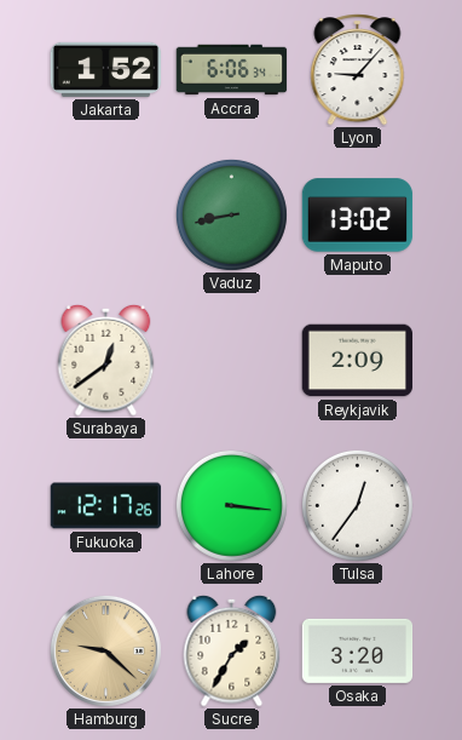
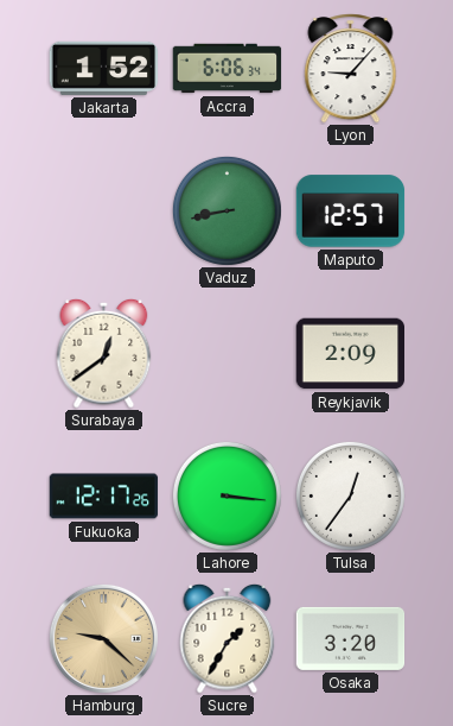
Maputo: 13:02 -> 12:57
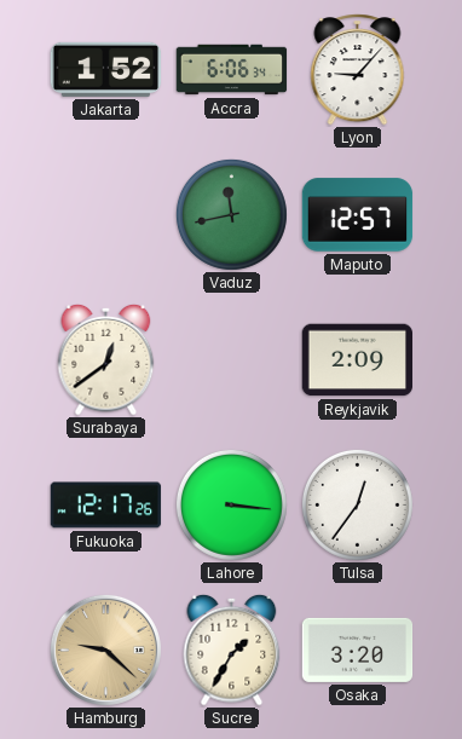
Vaduz: 8:43 -> 11:43
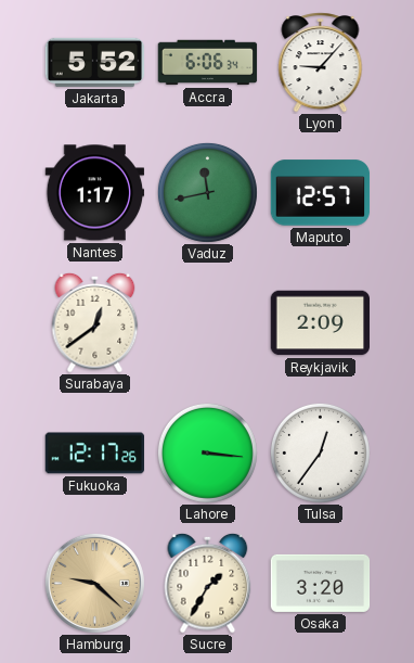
Jakarta: 1:52 -> 5:52
Nantes: none -> 1:17
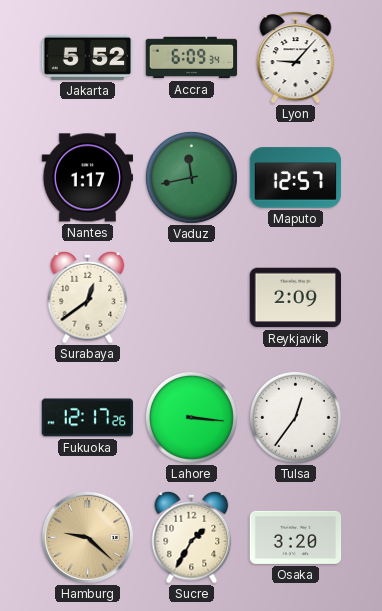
Accra: 6:06 -> 6:09
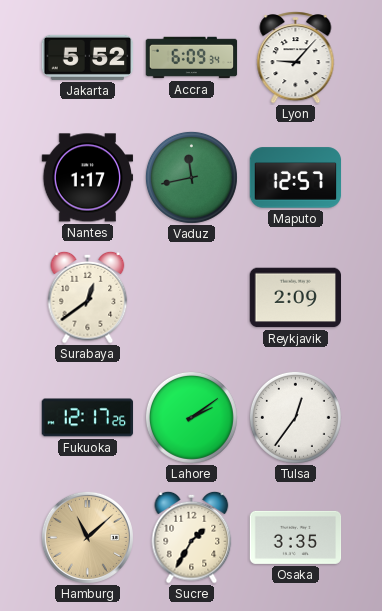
Lahore: 3:16 -> 2:09
Hamburg: 9:22 -> 11:08
Osaka: 3:20 -> 3:35
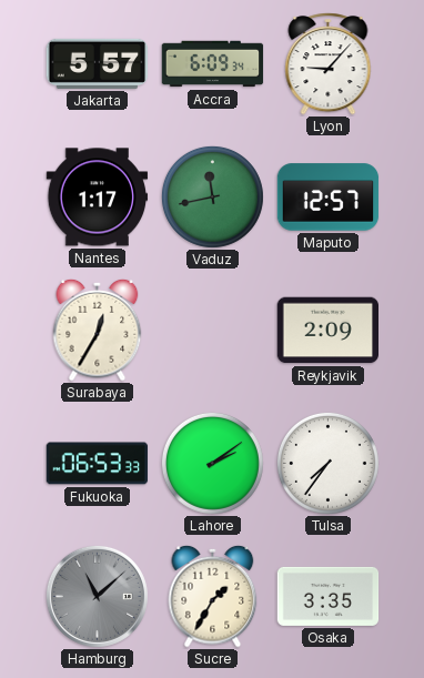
Jakarta: 5:52 -> 5:57
Surabaya: 12:39 -> 12:35
Fukuoka: 12:17 -> 06:53
Tulsa: 12:36 -> 7:36
Hamburg dial: champagne -> grey
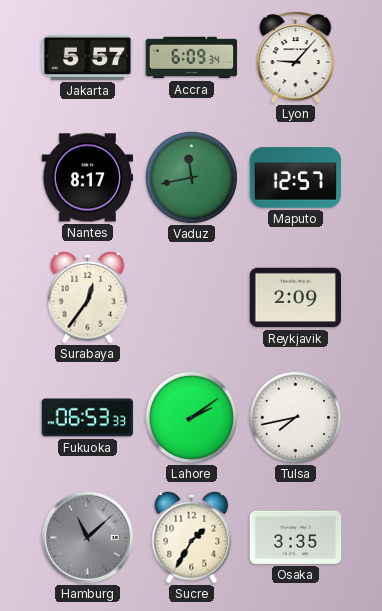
Nantes: 1:17 -> 8:17
Surabaya: 12:35 -> 12:36
Tulsa: 7:36 -> 7:43
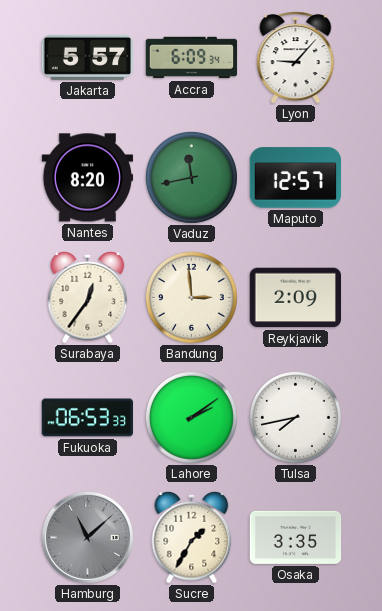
Nantes: 8:17 -> 8:20
Bandung: none -> 2:59
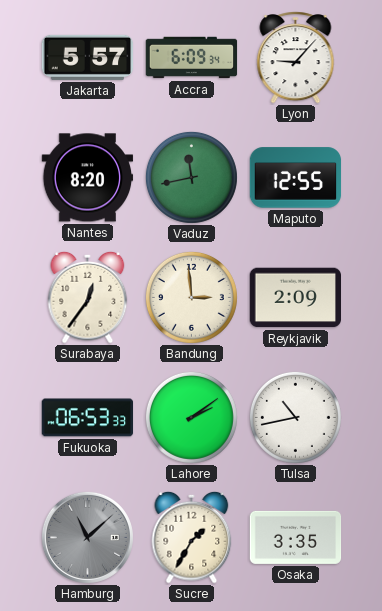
Maputo: 12:57 -> 12:55
Tulsa: 7:43 -> 10:43
